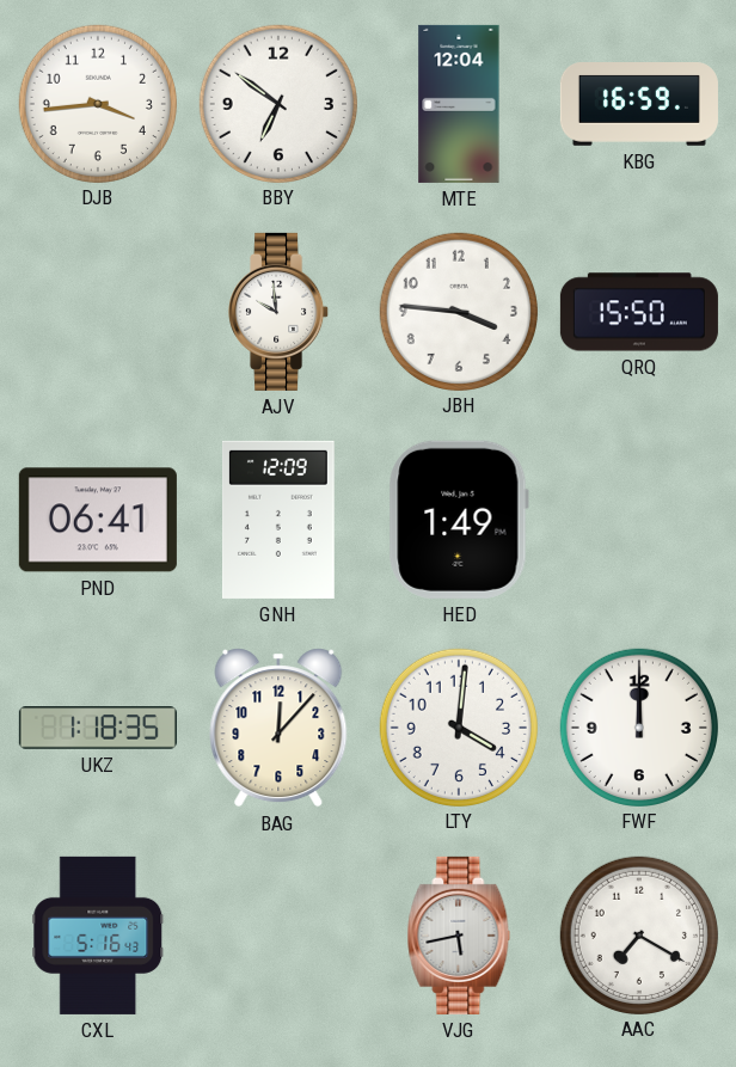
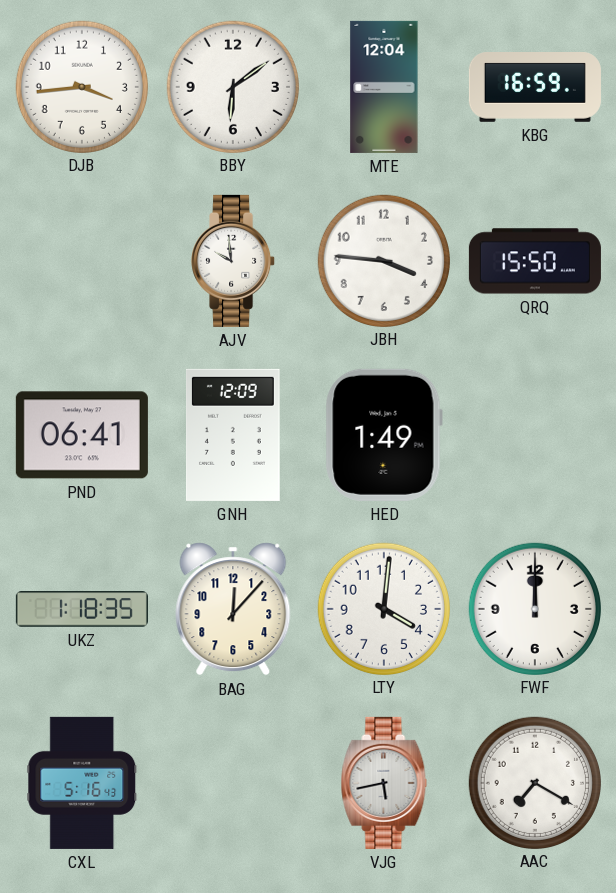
BBY: 6:51 -> 6:09
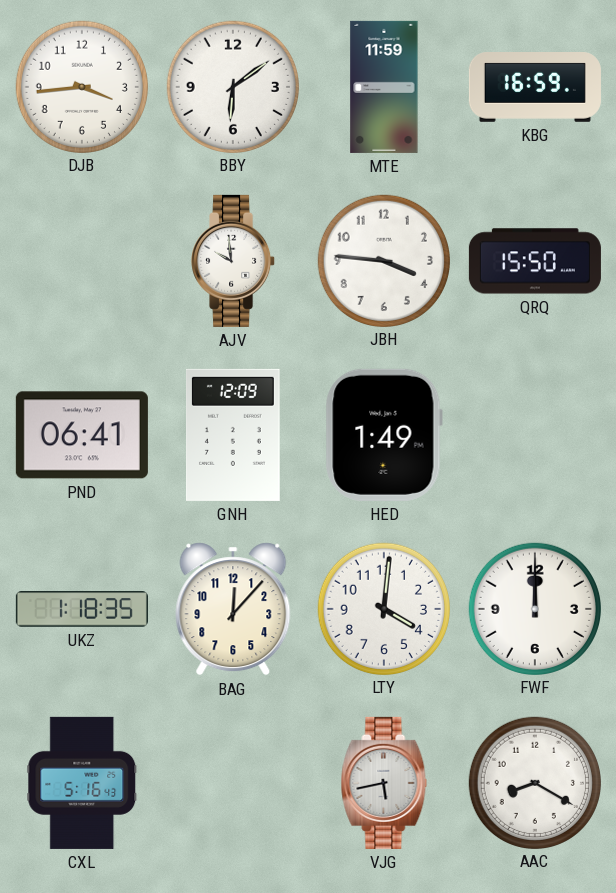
MTE: 12:04 -> 11:59
AAC: 7:20 -> 8:20
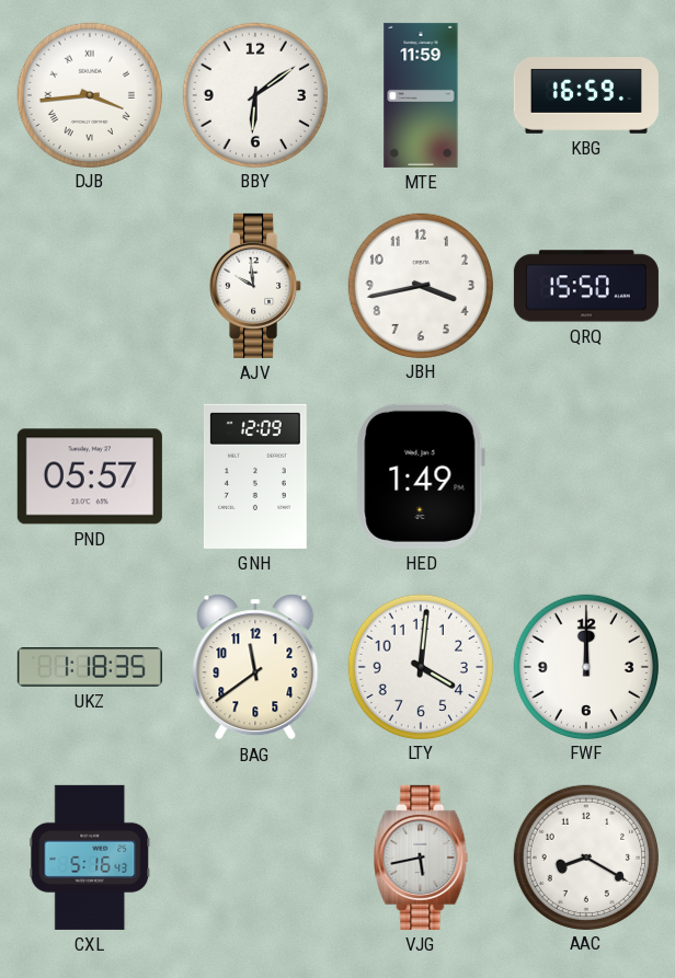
DJB numerals: Arabic -> Roman
JBH: 3:46 -> 3:43
PND: 06:41 -> 05:57
BAG: 12:07 -> 11:39
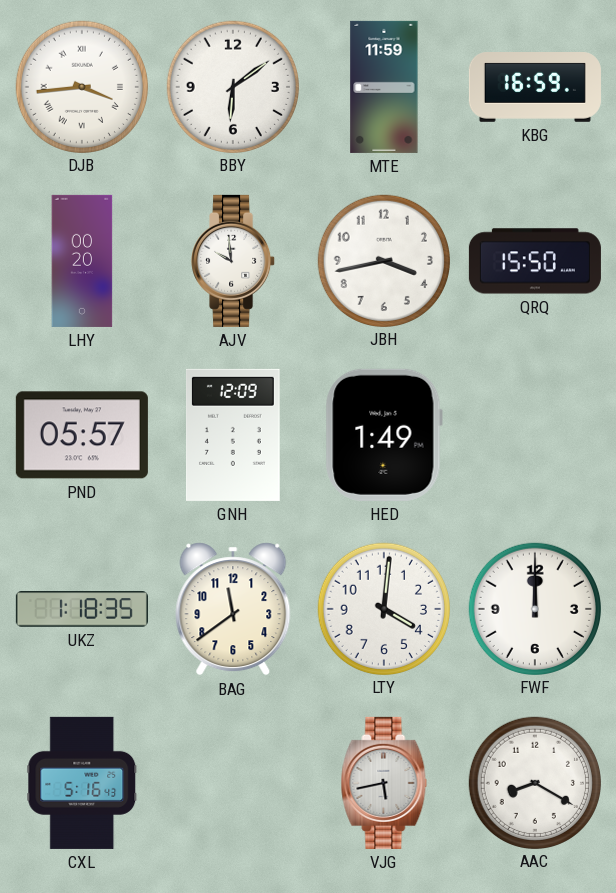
LHY: none -> 00:20
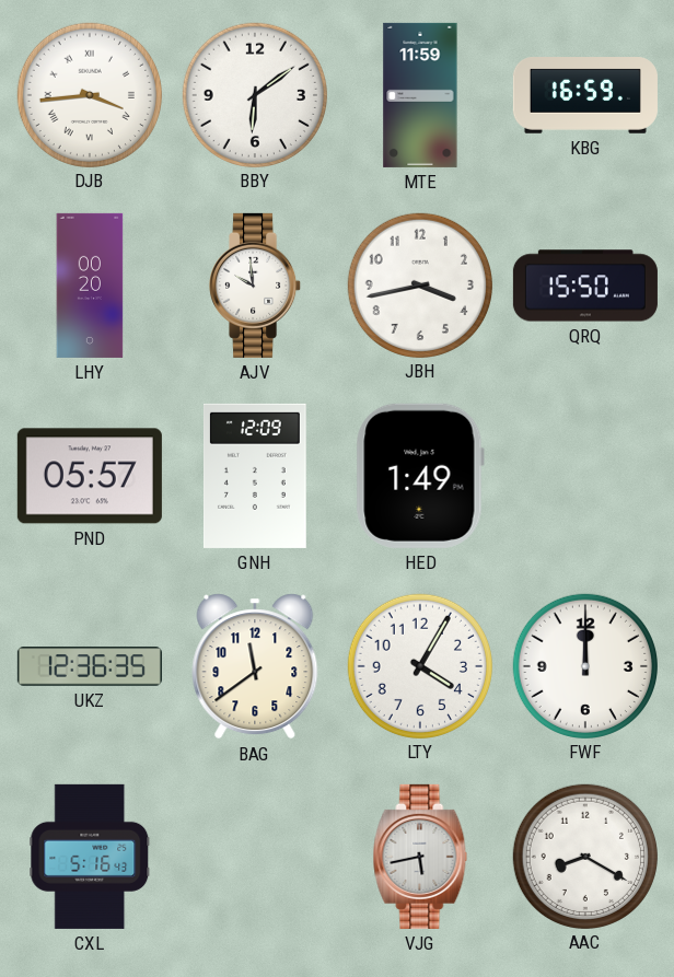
UKZ: 1:18 -> 12:36
LTY: 4:01 -> 4:05
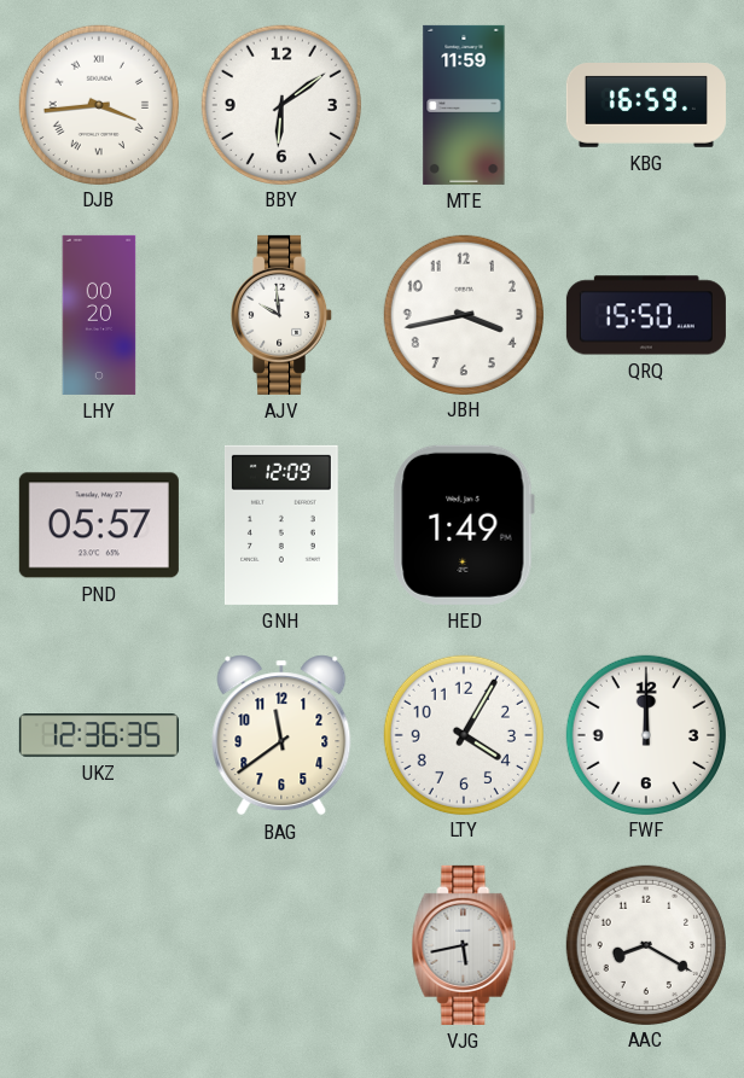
CXL: 5:16 -> none
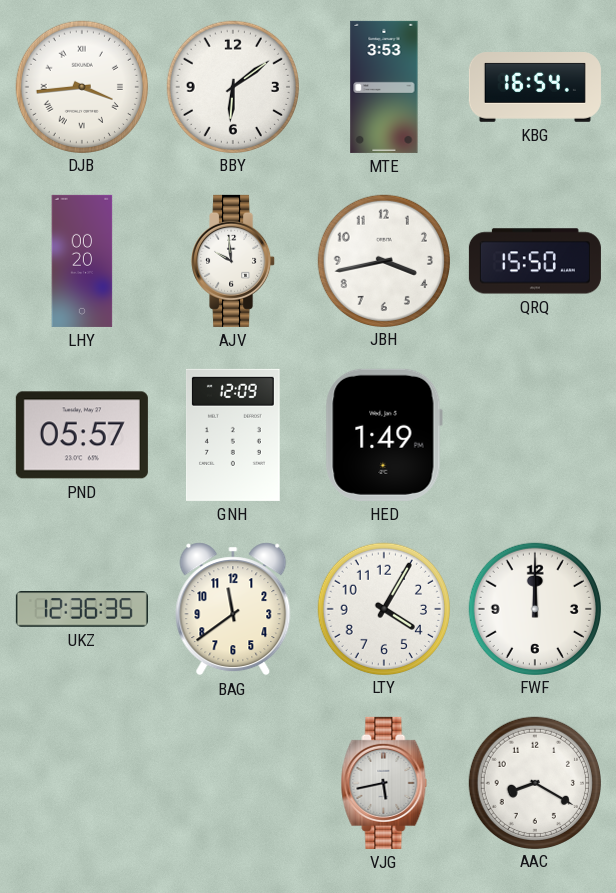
MTE: 11:59 -> 3:53
KBG: 16:59 -> 16:54
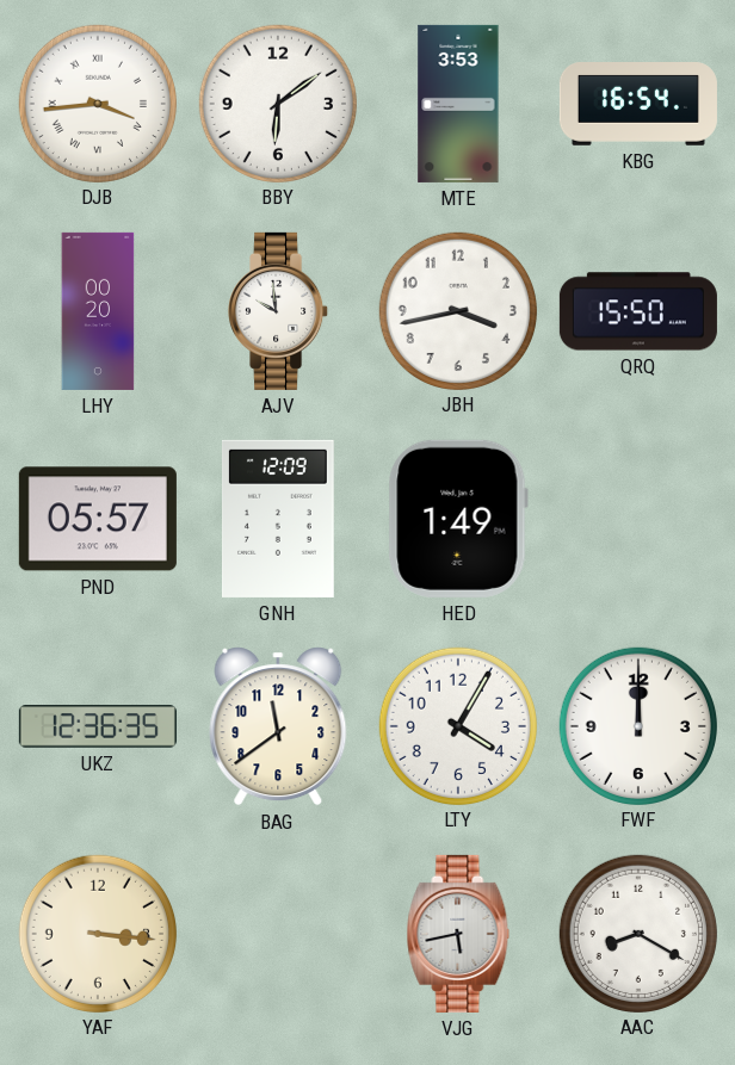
YAF: none -> 3:16
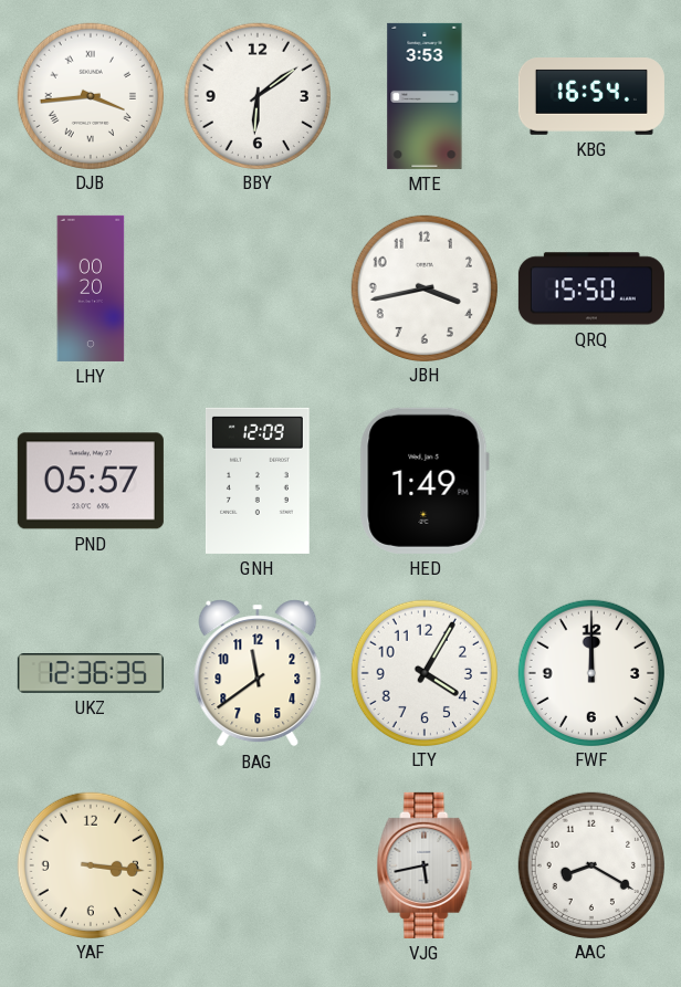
AJV: 9:59 -> none
